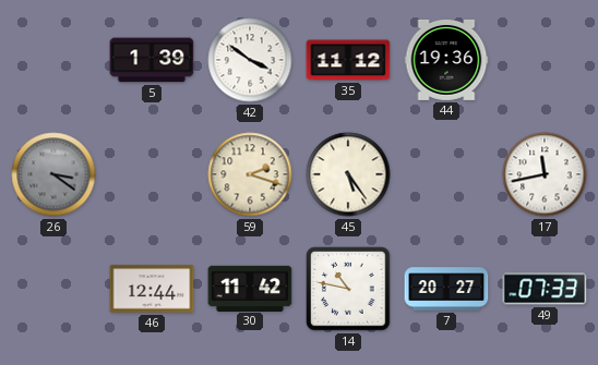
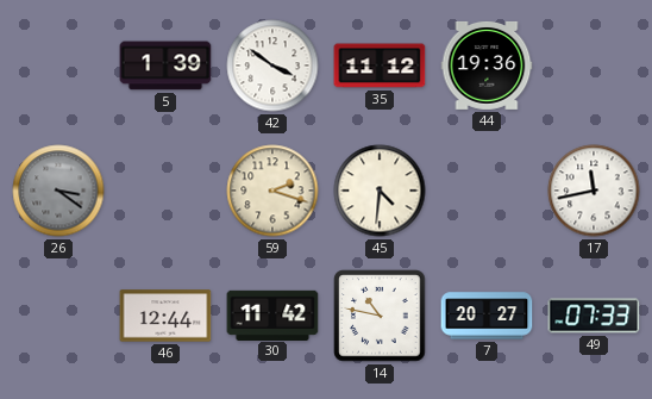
45: 5:24 -> 4:31
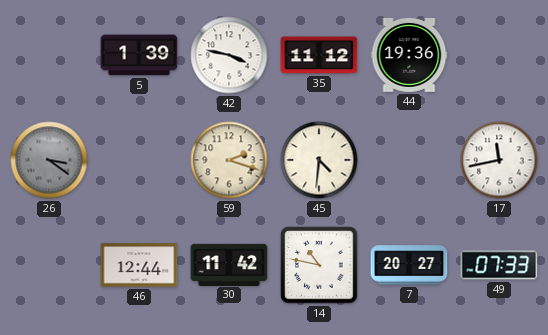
42: 3:51 -> 3:47
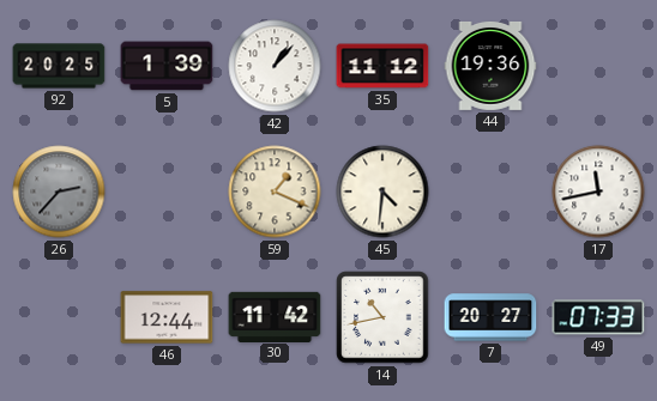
92: none -> 20:25
42: 3:47 -> 1:07
26: 3:21 -> 2:37
59: 2:18 -> 1:19
14: 10:47 -> 10:43
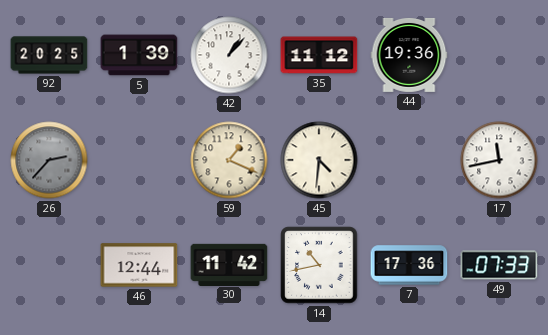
7: 20:27 -> 17:36
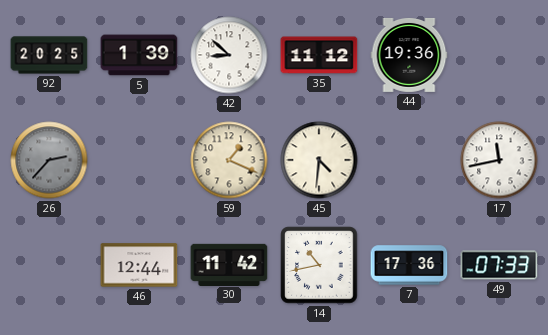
42: 1:07 -> 8:52
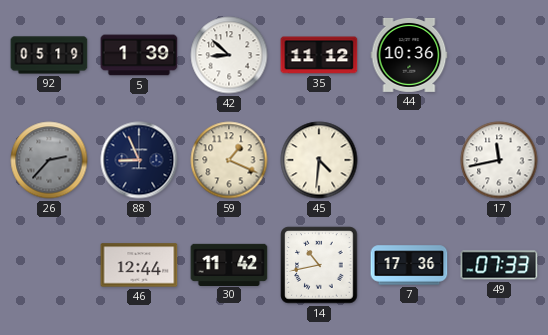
92: 20:25 -> 05:19
44: 19:36 -> 10:36
88: none -> 8:56
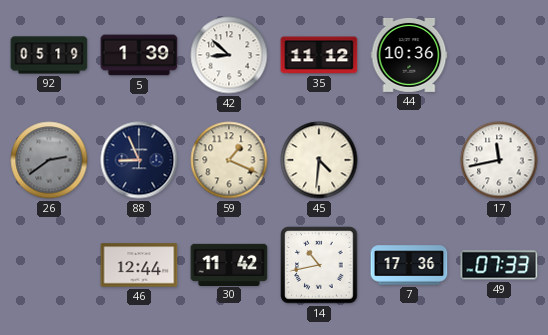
26: 2:37 -> 2:39
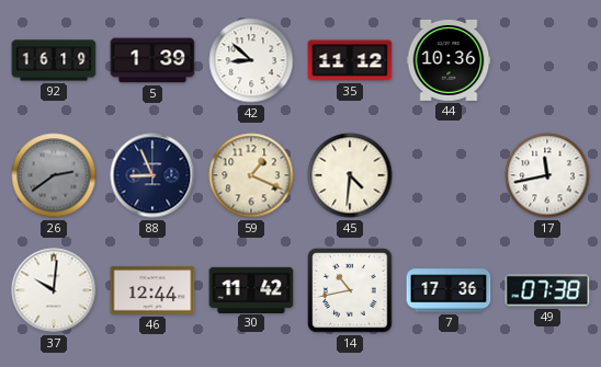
92: 05:19 -> 16:19
37: none -> 10:01
49: 07:33 -> 07:38
